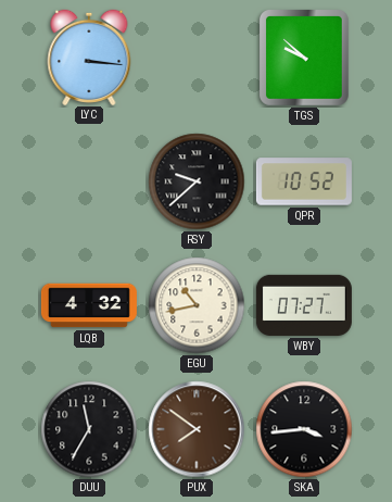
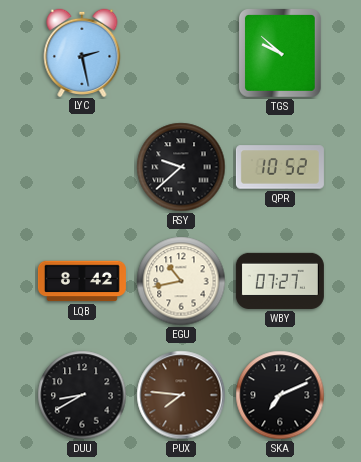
LYC: 3:16 -> 2:28
LQB: 4:32 -> 8:42
DUU: 11:35 -> 8:40
PUX: 7:51 -> 7:46
SKA: 3:44 -> 7:11
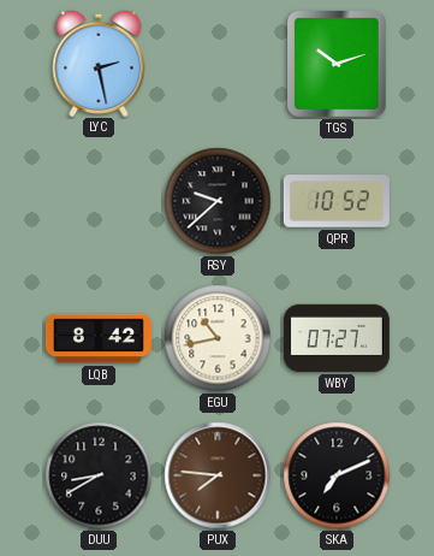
TGS: 9:52 -> 10:12
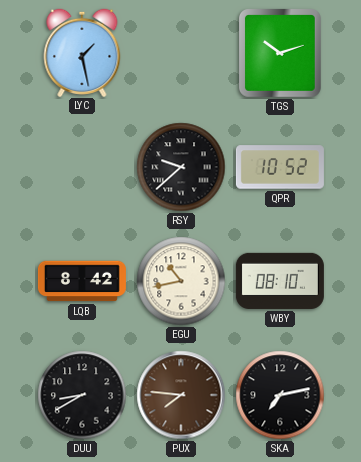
LYC: 2:28 -> 1:28
WBY: 07:27 -> 08:10
SKA: 7:11 -> 7:13
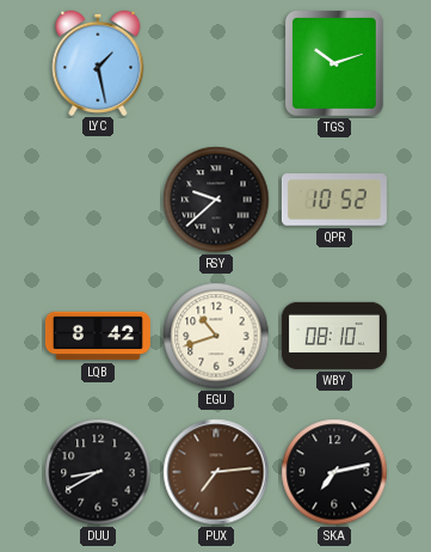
EGU: 10:43 -> 10:42
PUX: 7:46 -> 7:14
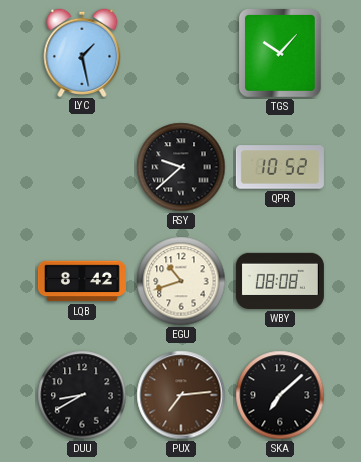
TGS: 10:12 -> 10:07
WBY: 08:10 -> 08:08
SKA: 7:13 -> 7:08
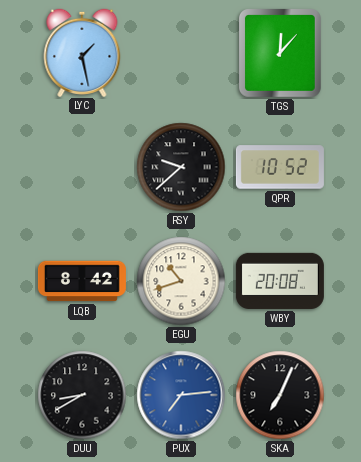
TGS: 10:07 -> 12:07
WBY: 08:08 -> 20:08
PUX dial: brown -> blue
SKA: 7:08 -> 7:04
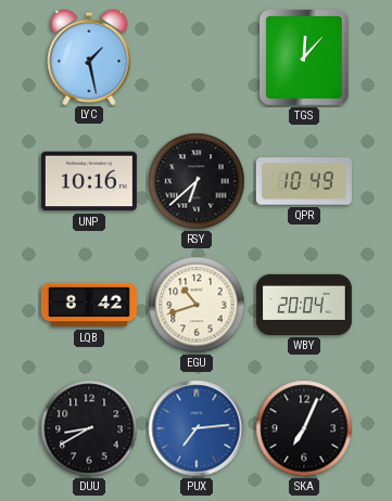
UNP: none -> 10:16
RSY: 9:38 -> 6:38
QPR: 10:52 -> 10:49
WBY: 20:08 -> 20:04
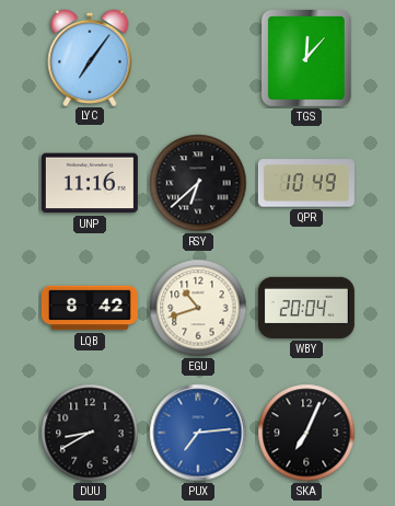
LYC: 1:28 -> 7:06
UNP: 10:16 -> 11:16
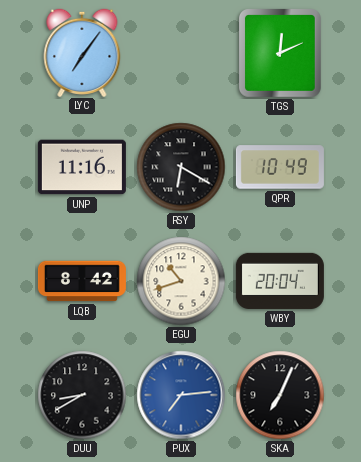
TGS: 12:07 -> 12:11
RSY: 6:38 -> 6:20
